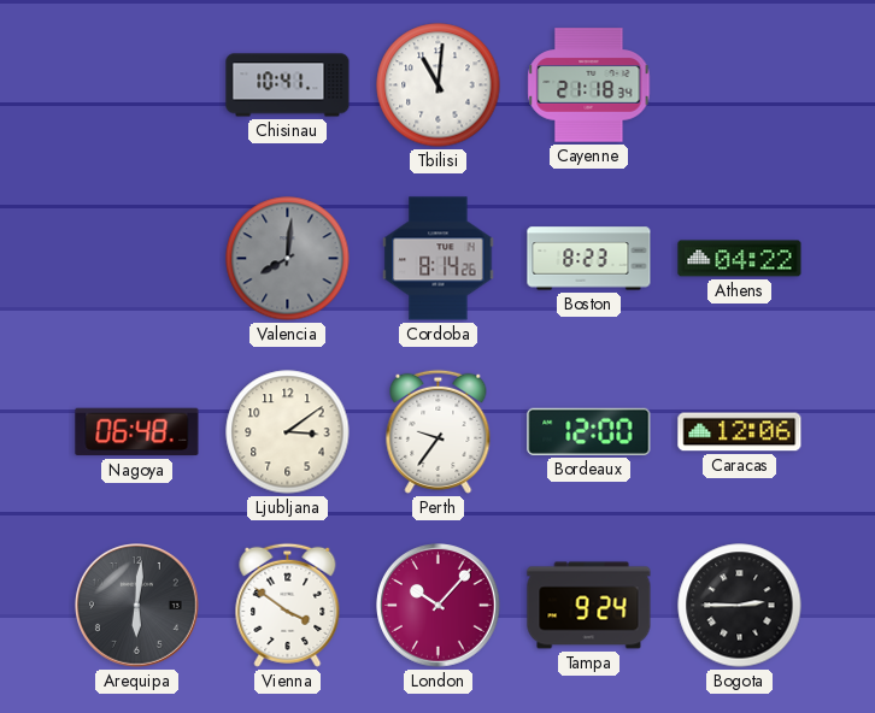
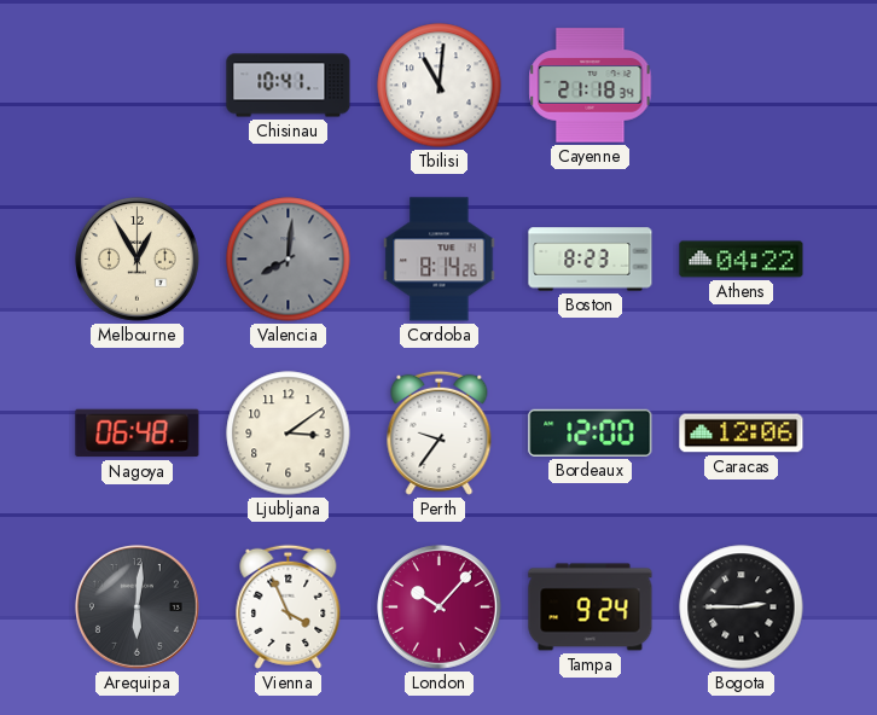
Melbourne: none -> 12:55
Vienna: 3:51 -> 3:56
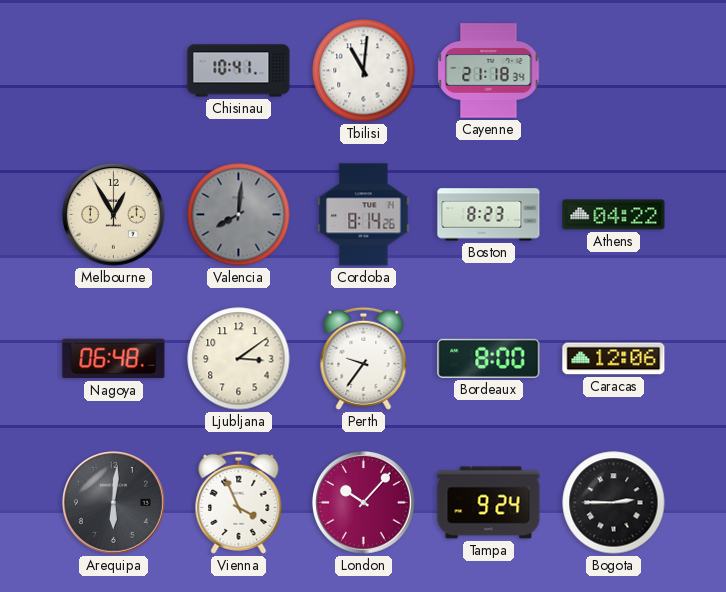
Bordeaux: 12:00 -> 8:00
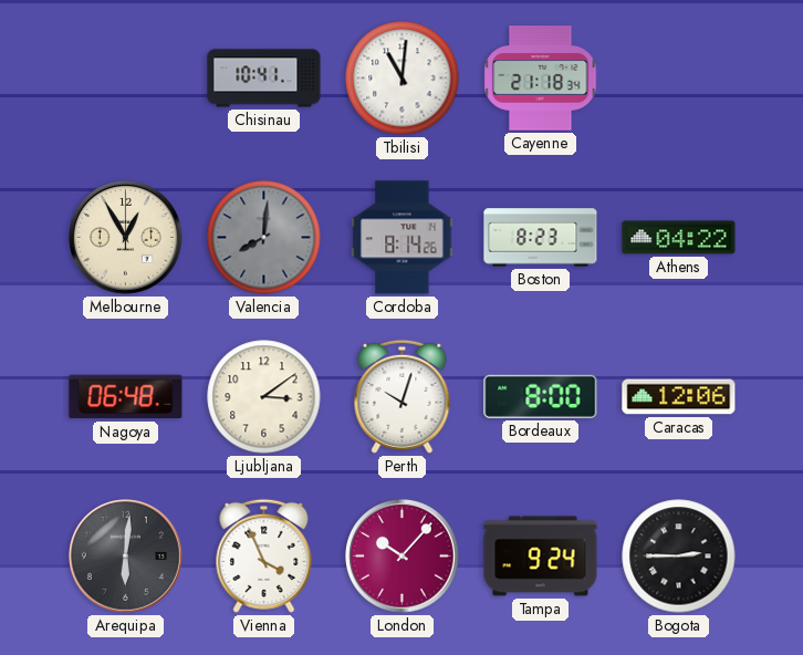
Perth: 9:36 -> 10:03
